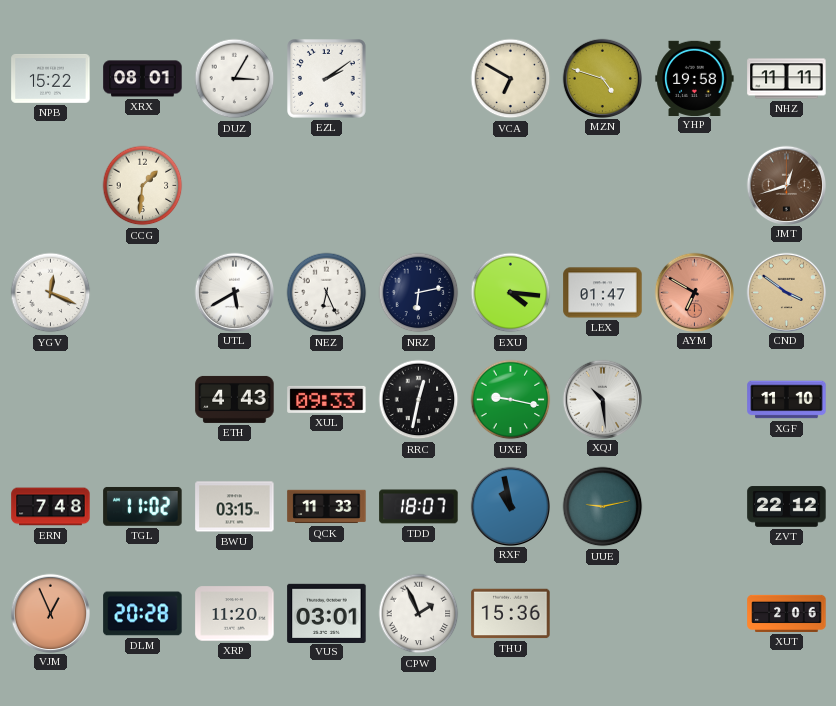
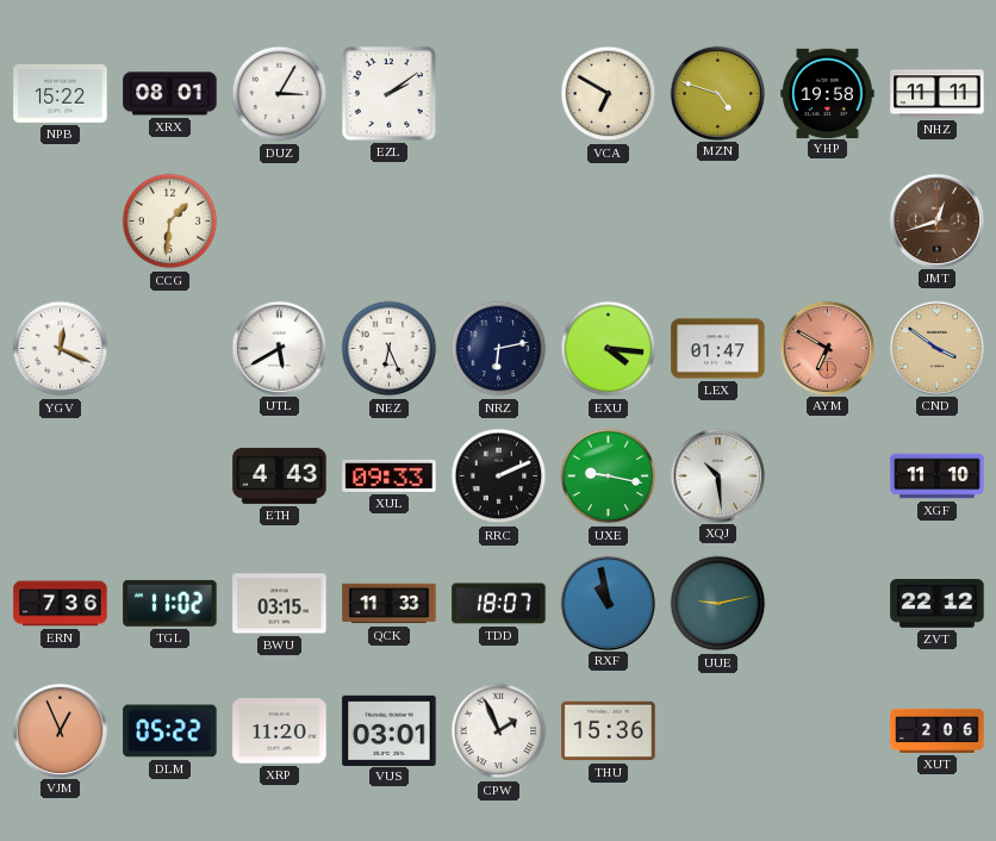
RRC: 12:32 -> 2:11
ERN: 7:48 -> 7:36
DLM: 20:28 -> 05:22
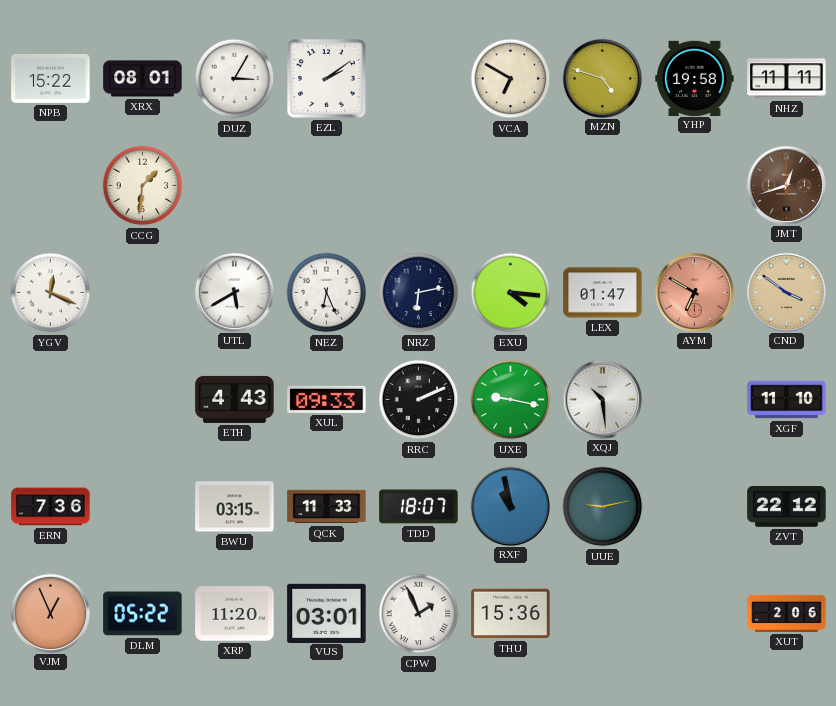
TGL: 11:02 -> none
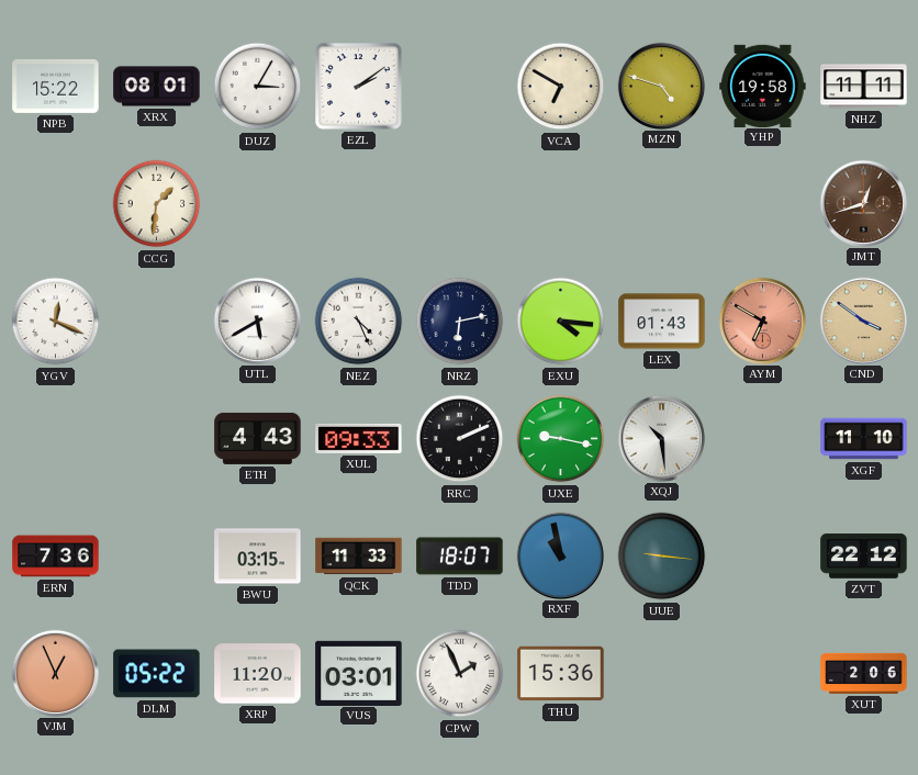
NEZ: 6:26 -> 4:26
LEX: 01:47 -> 01:43
UUE: 9:13 -> 9:16
